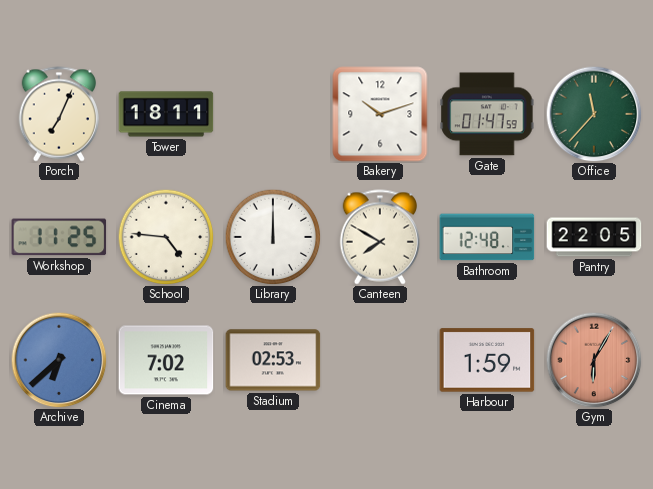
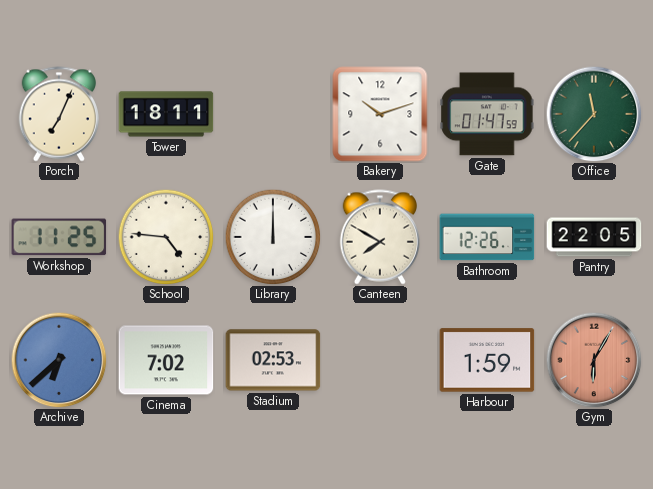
Bathroom: 12:48 -> 12:26
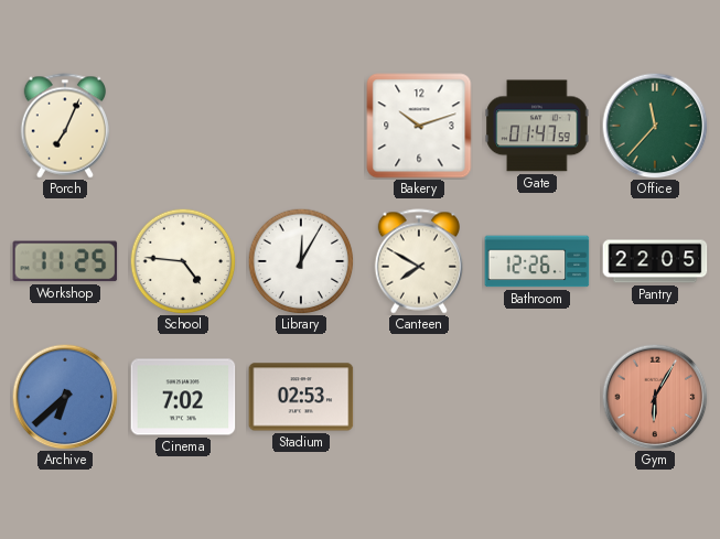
Tower: 18:11 -> none
Library: 12:00 -> 12:05
Harbour: 1:59 -> none
